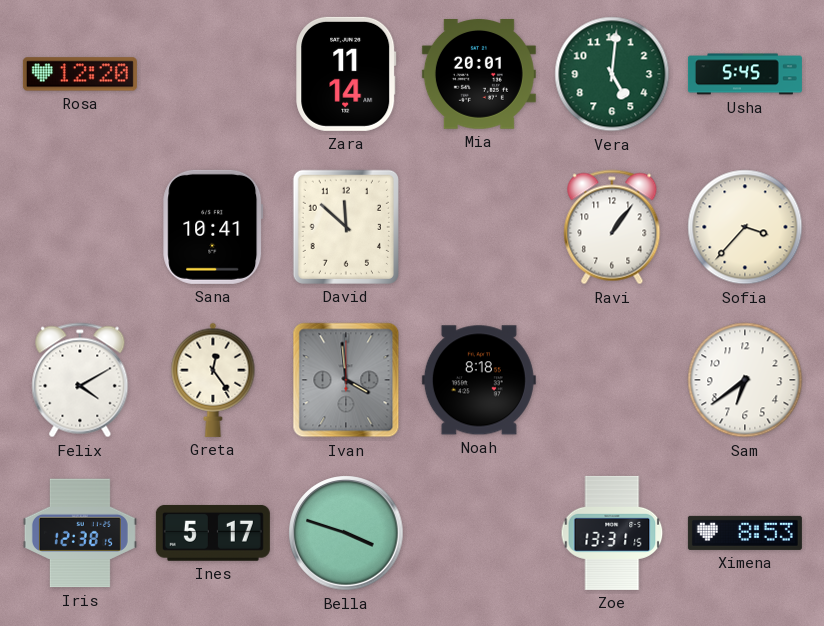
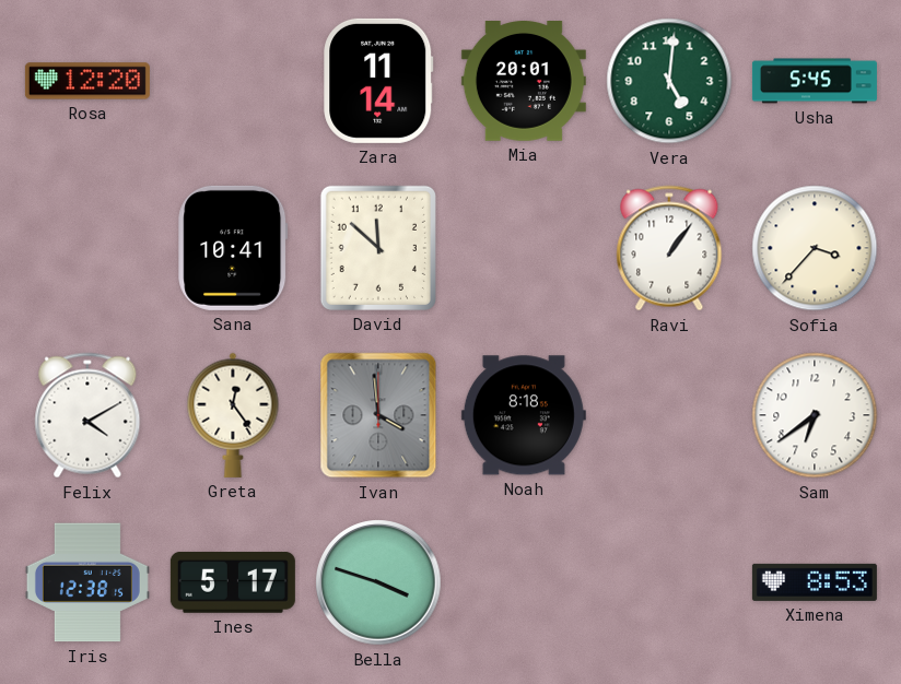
Zoe: 13:31 -> none
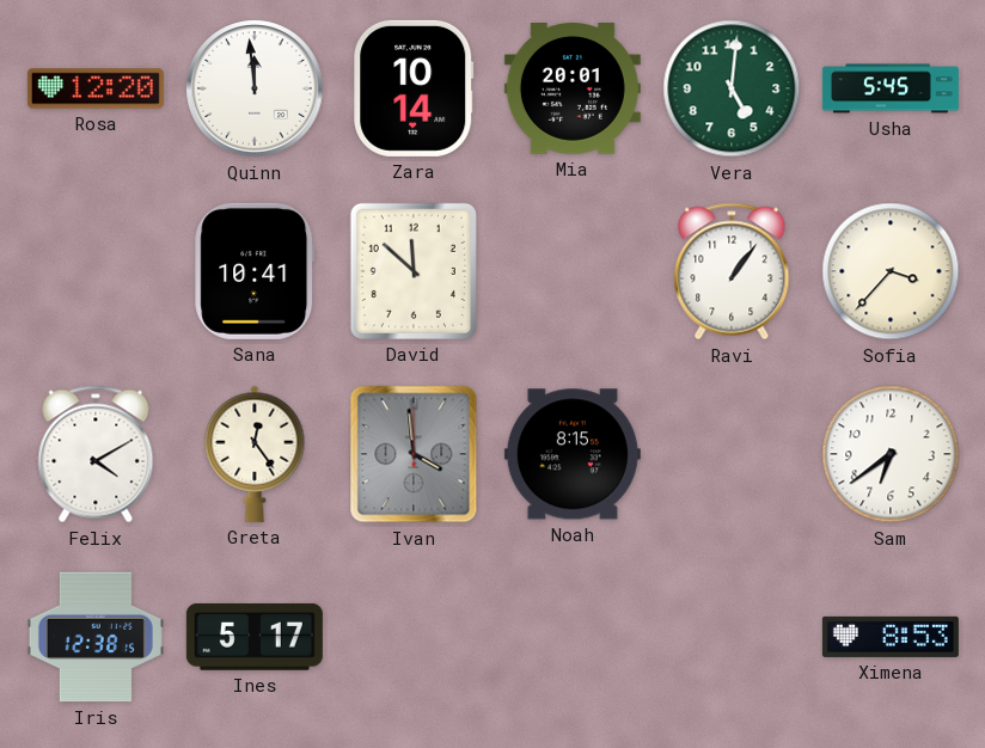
Quinn: none -> 11:59
Zara: 11:14 -> 10:14
Noah: 8:18 -> 8:15
Bella: 3:48 -> none
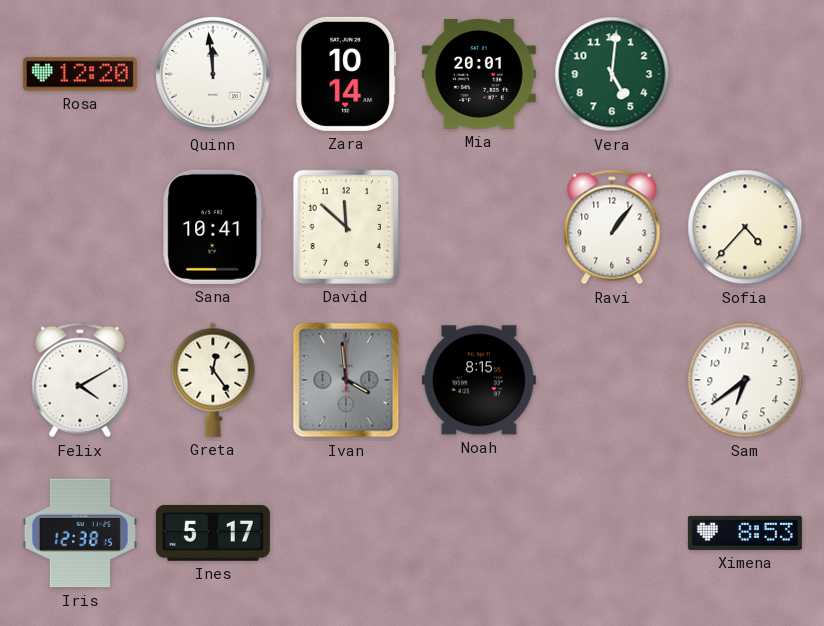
Usha: 5:45 -> none
Sofia: 3:37 -> 4:37
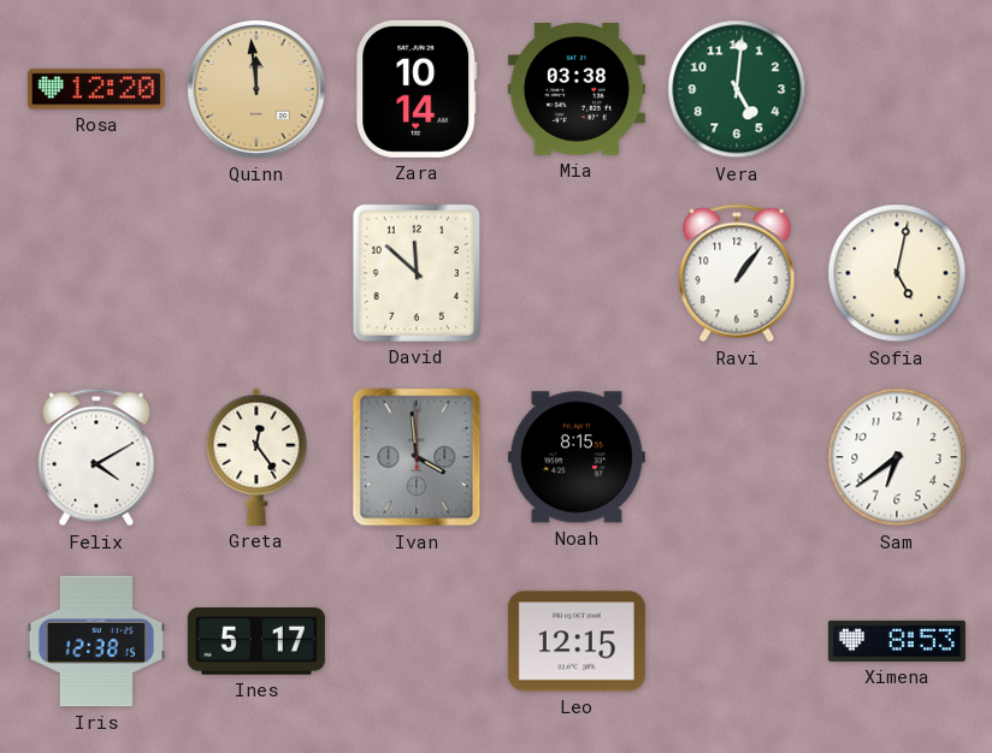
Quinn dial: white -> champagne
Mia: 20:01 -> 03:38
Sana: 10:41 -> none
Sofia: 4:37 -> 5:02
Leo: none -> 12:15
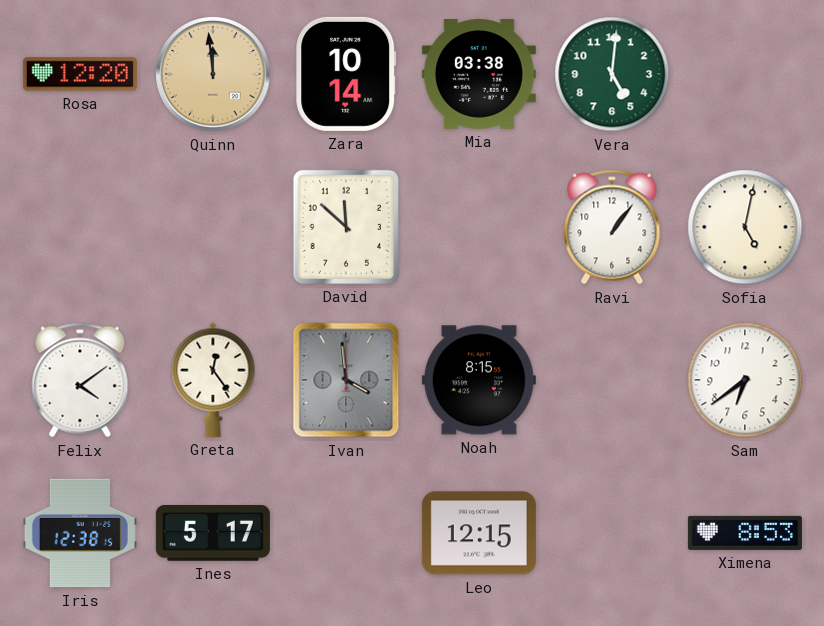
Felix: 4:10 -> 4:09
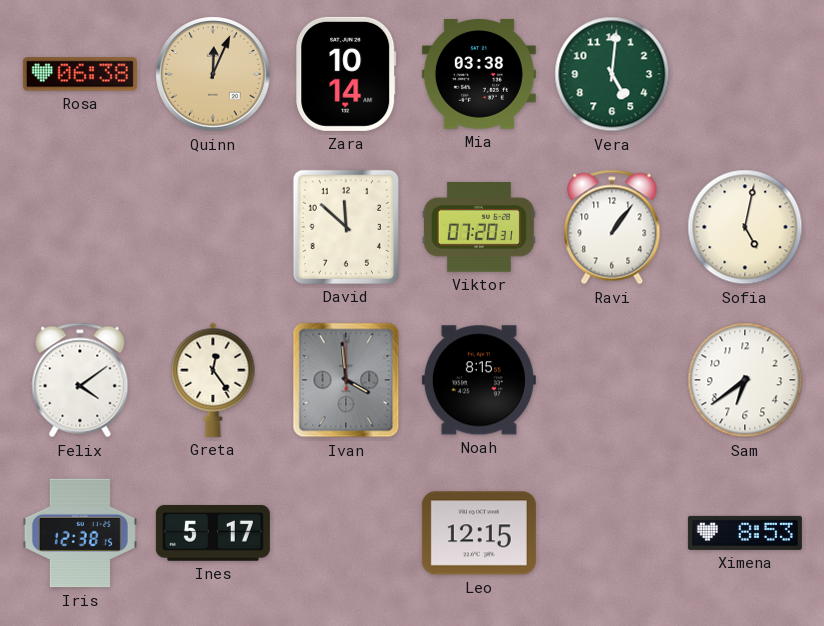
Rosa: 12:20 -> 06:38
Quinn: 11:59 -> 12:04
Viktor: none -> 07:20
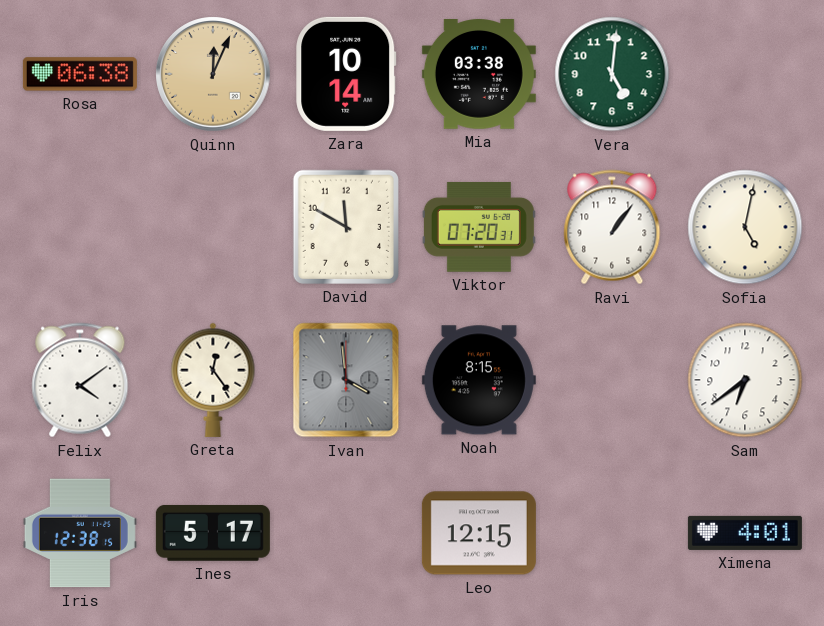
David: 11:52 -> 11:50
Ximena: 8:53 -> 4:01
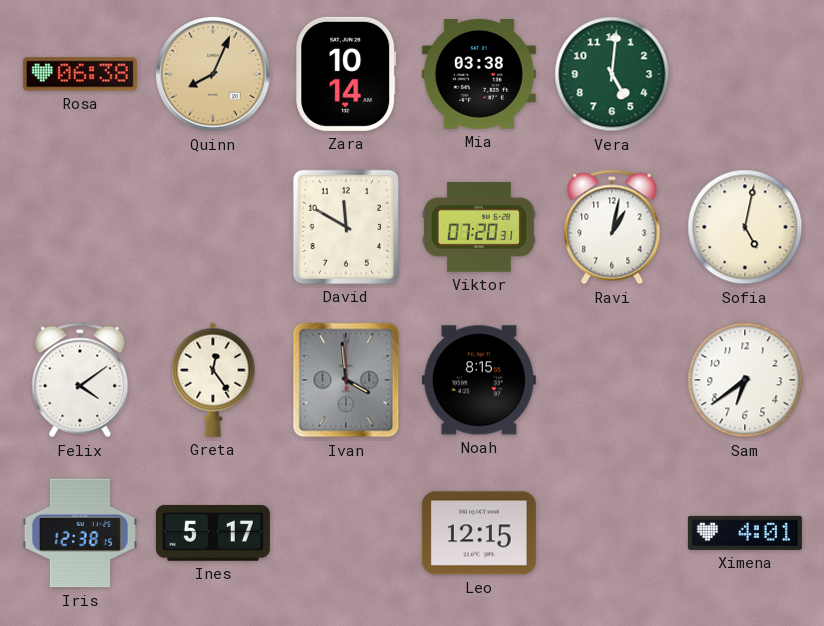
Quinn: 12:04 -> 8:04
Ravi: 1:06 -> 1:02
